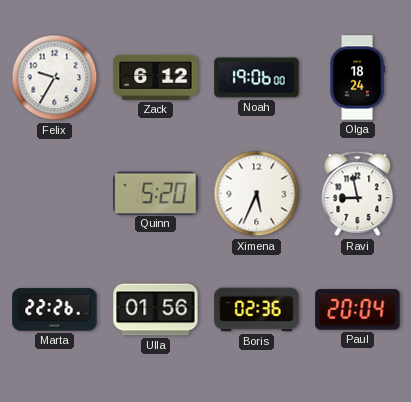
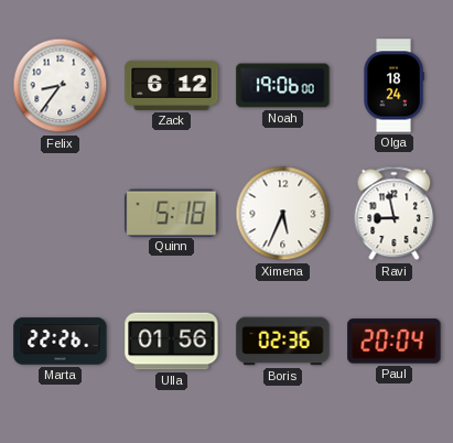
Felix: 9:35 -> 8:36
Quinn: 5:20 -> 5:18
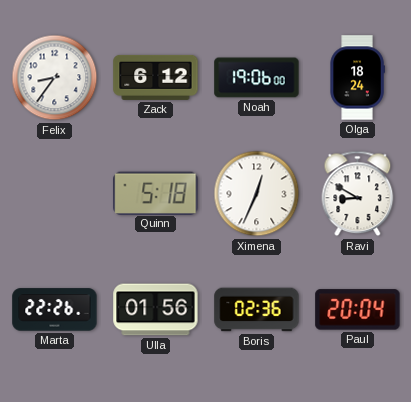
Ximena: 5:34 -> 12:34
Ravi: 8:58 -> 8:50
